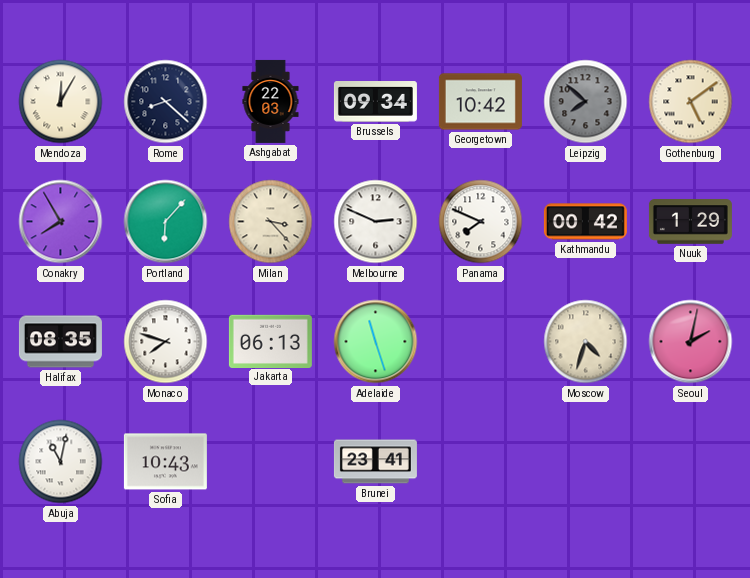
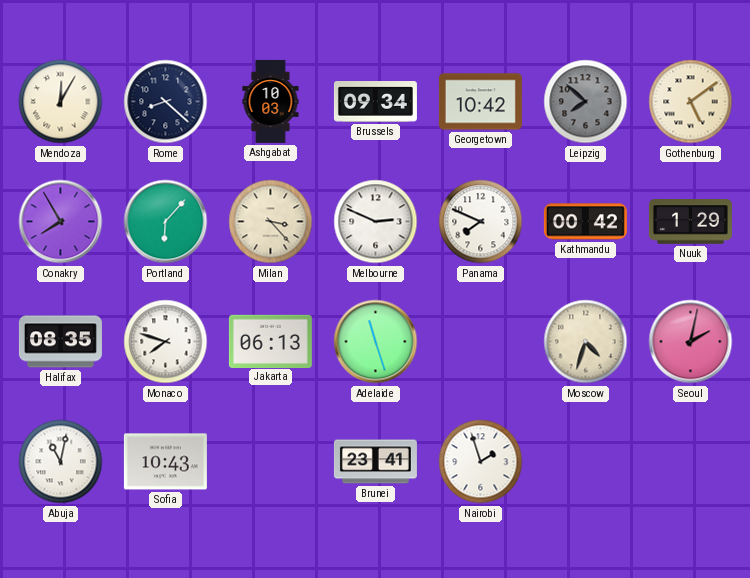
Ashgabat: 22:03 -> 10:03
Nairobi: none -> 1:57
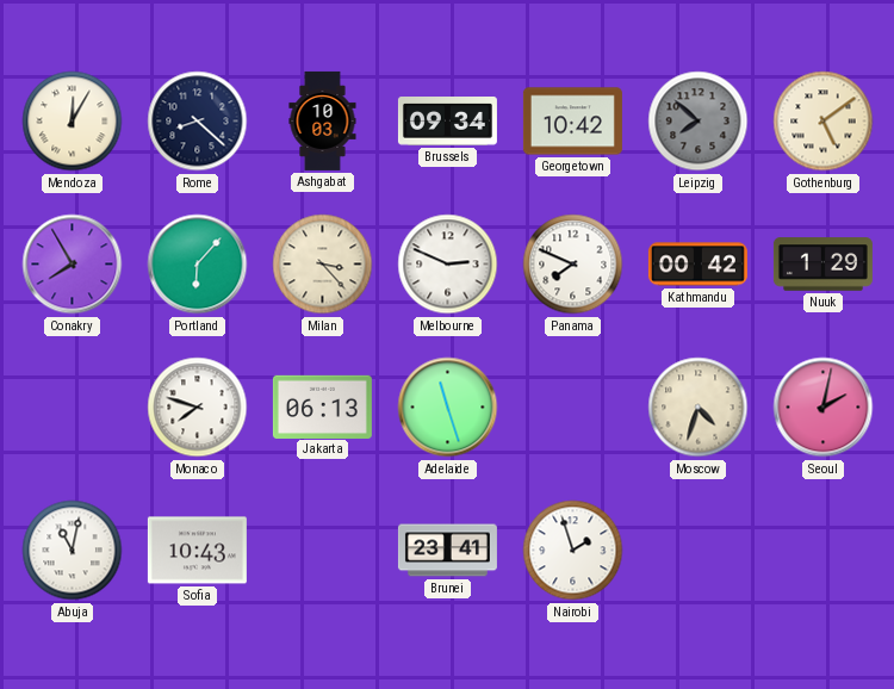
Halifax: 08:35 -> none
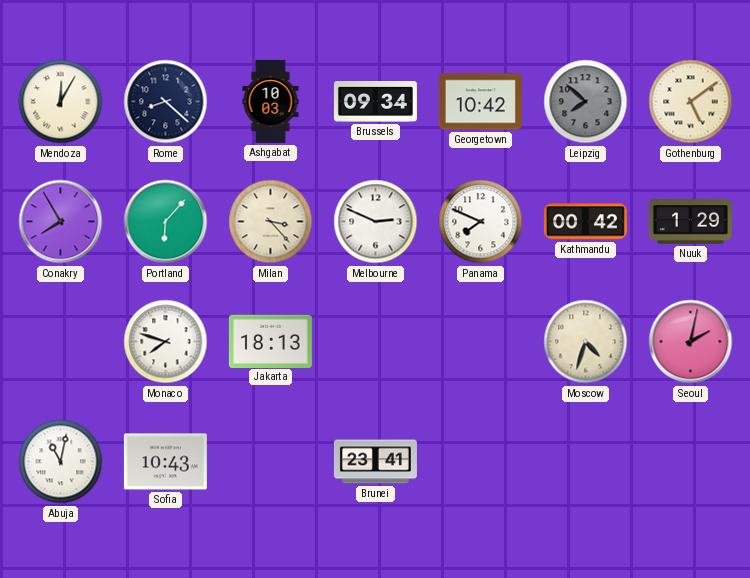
Jakarta: 06:13 -> 18:13
Adelaide: 11:27 -> none
Nairobi: 1:57 -> none
